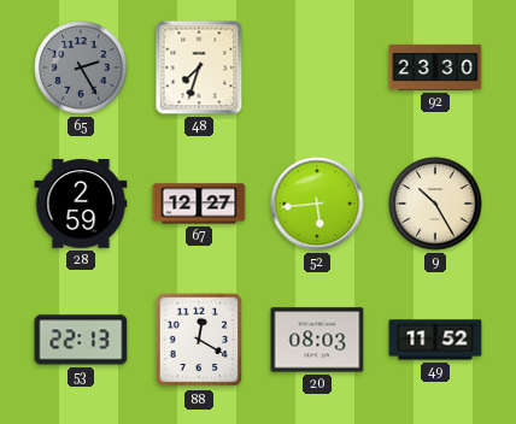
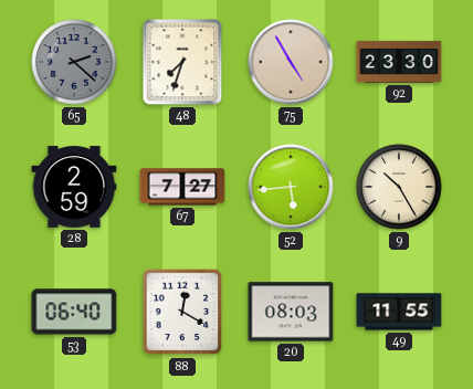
65: 2:25 -> 2:22
75: none -> 4:55
67: 12:27 -> 7:27
53: 22:13 -> 06:40
49: 11:52 -> 11:55
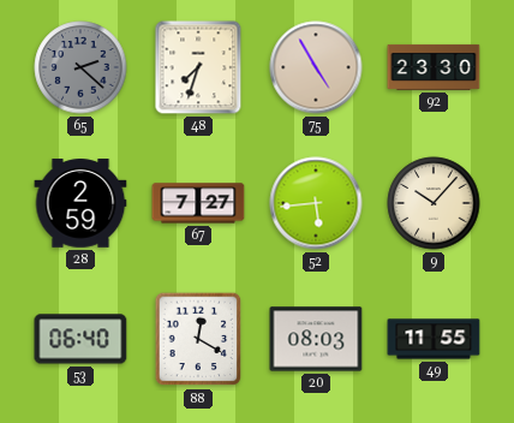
9: 10:25 -> 10:07
